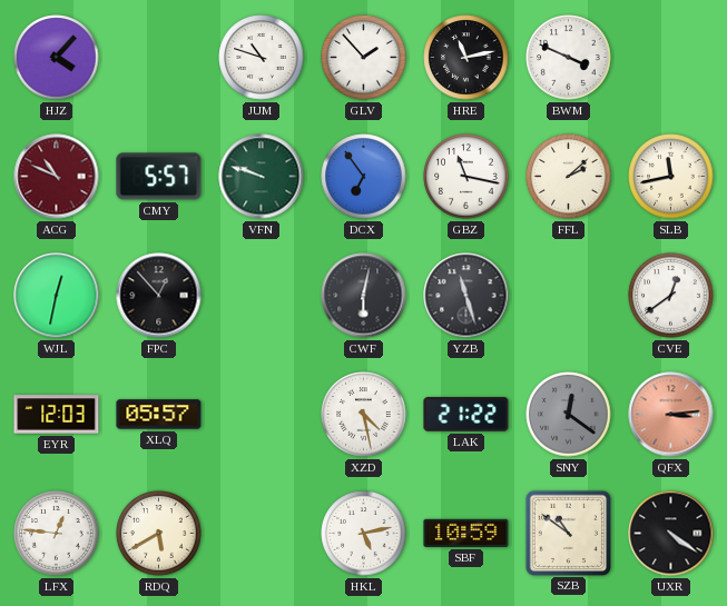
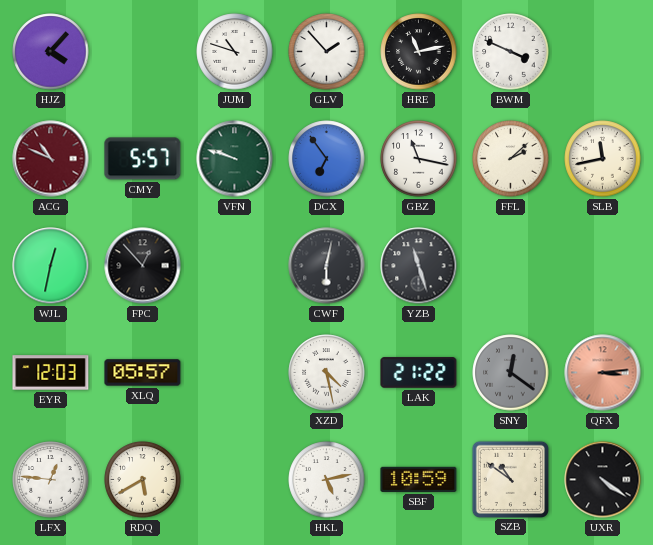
CVE: 12:39 -> none
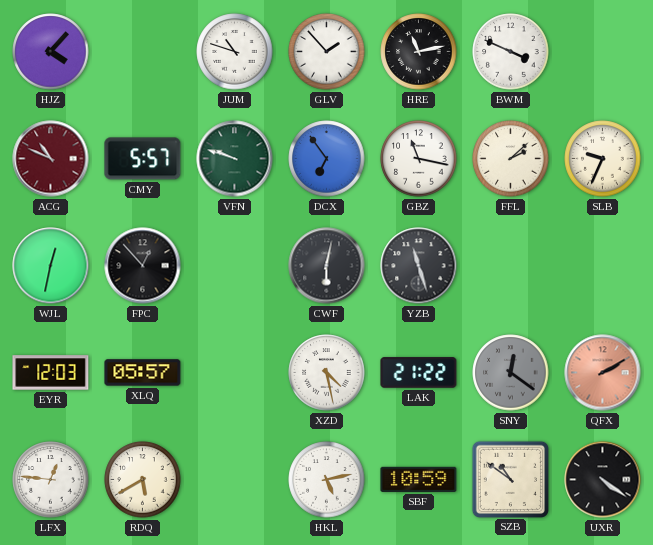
SLB: 11:43 -> 9:34
QFX: 3:14 -> 2:10
